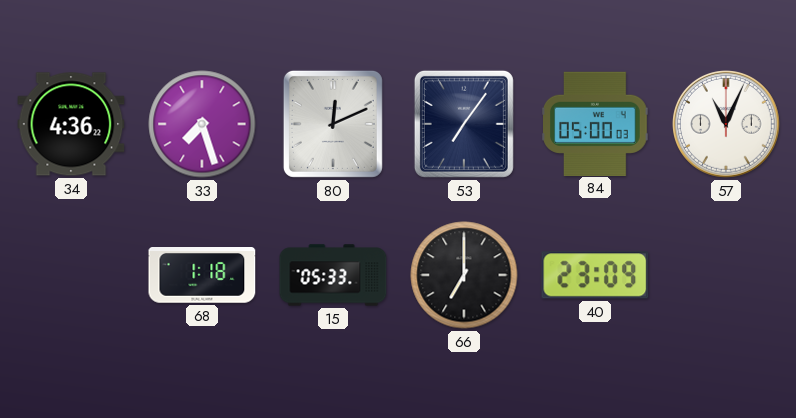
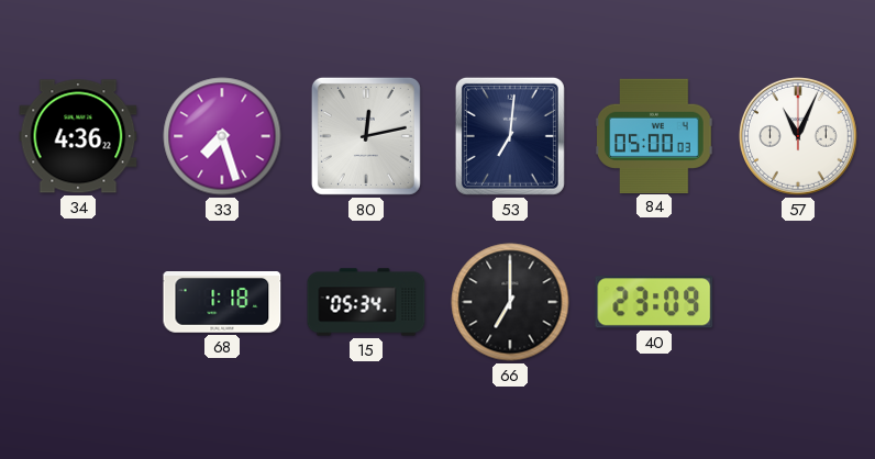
80: 12:11 -> 12:13
53: 7:06 -> 7:01
15: 05:33 -> 05:34
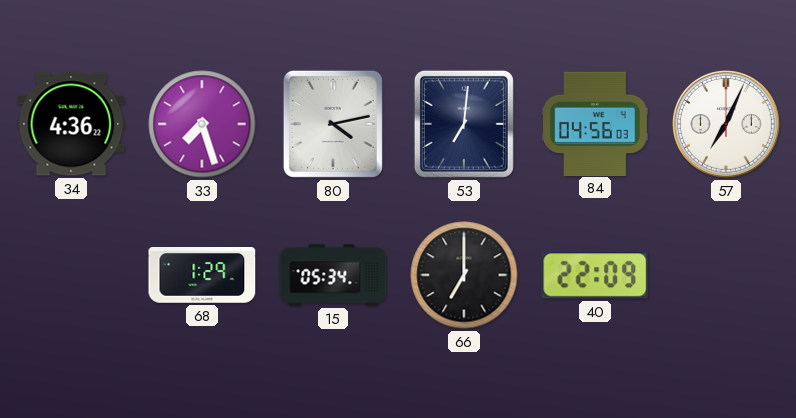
80: 12:13 -> 4:13
84: 05:00 -> 04:56
57: 11:04 -> 7:04
68: 1:18 -> 1:29
40: 23:09 -> 22:09
